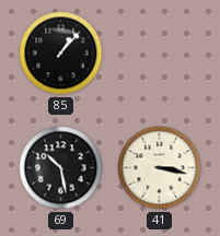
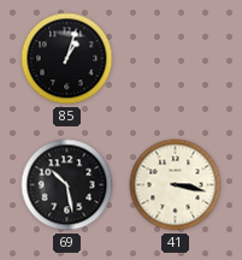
85: 1:07 -> 1:03
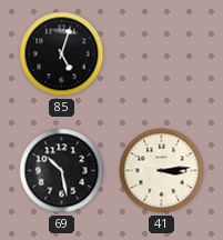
85: 1:03 -> 5:03
41: 3:17 -> 3:14
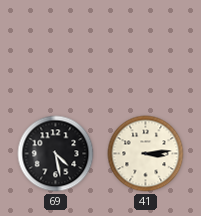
85: 5:03 -> none
69: 10:28 -> 4:28
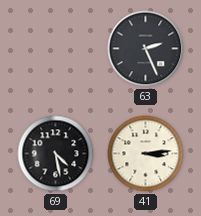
63: none -> 2:26
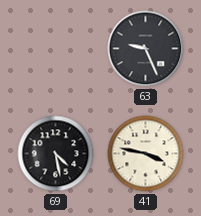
63: 2:26 -> 9:26
41: 3:14 -> 3:47
